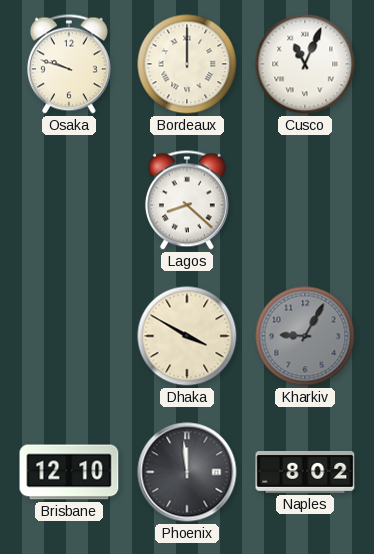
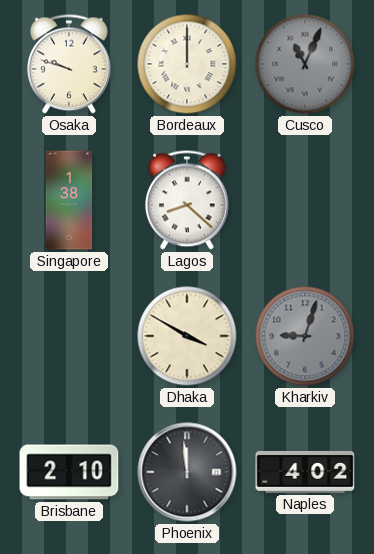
Cusco dial: white -> grey
Singapore: none -> 1:38
Kharkiv: 9:05 -> 9:03
Brisbane: 12:10 -> 2:10
Naples: 8:02 -> 4:02
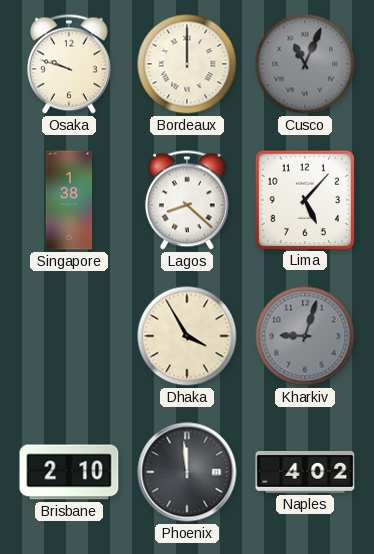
Lima: none -> 5:07
Dhaka: 3:50 -> 3:55
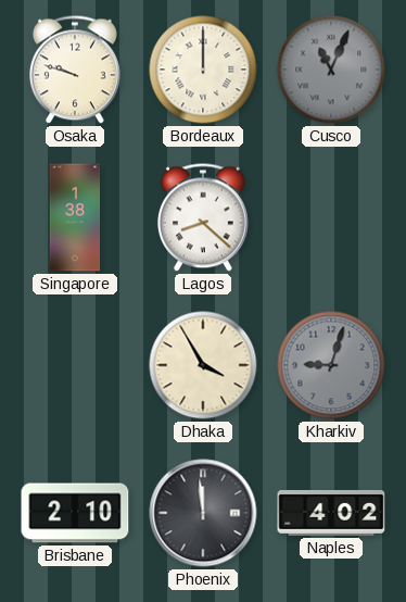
Lima: 5:07 -> none
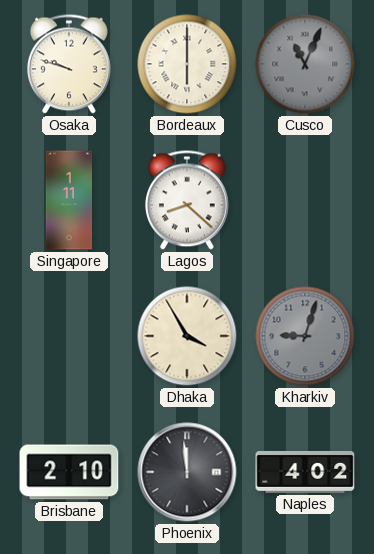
Bordeaux: 12:00 -> 6:00
Singapore: 1:38 -> 1:11
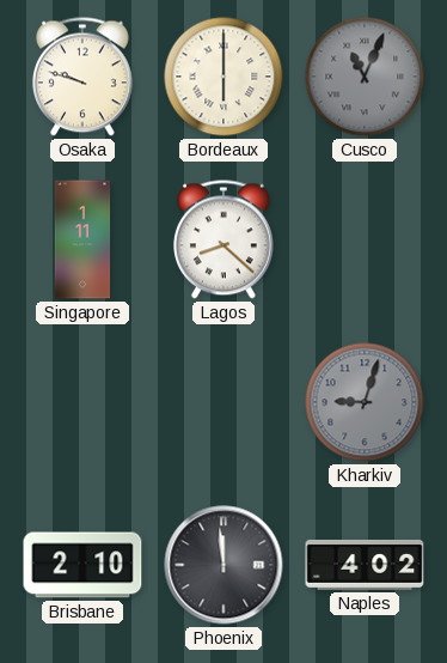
Dhaka: 3:55 -> none
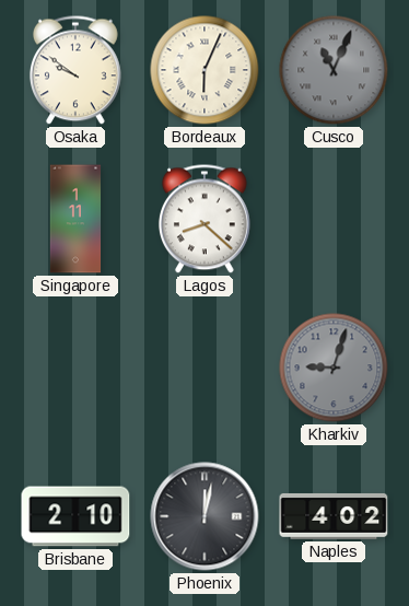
Osaka: 9:48 -> 9:51
Bordeaux: 6:00 -> 6:04
Phoenix: 11:59 -> 12:02
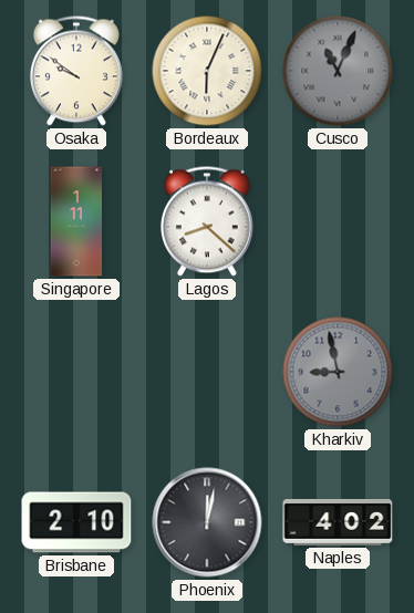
Kharkiv: 9:03 -> 8:58
